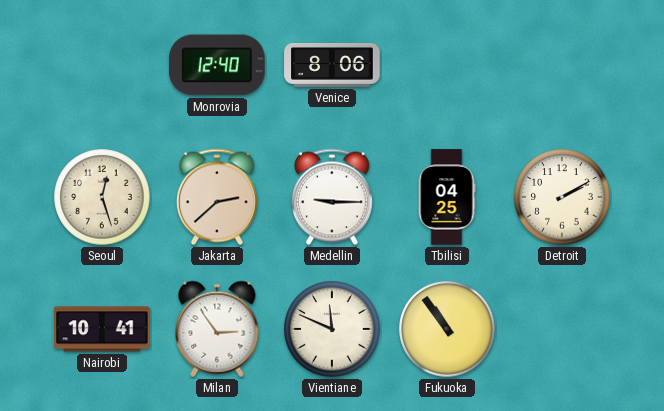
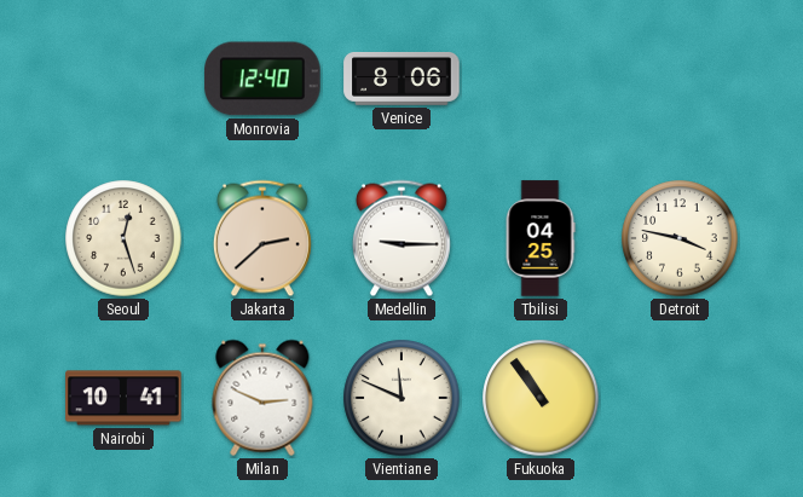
Detroit: 2:10 -> 3:47
Milan: 2:54 -> 2:49
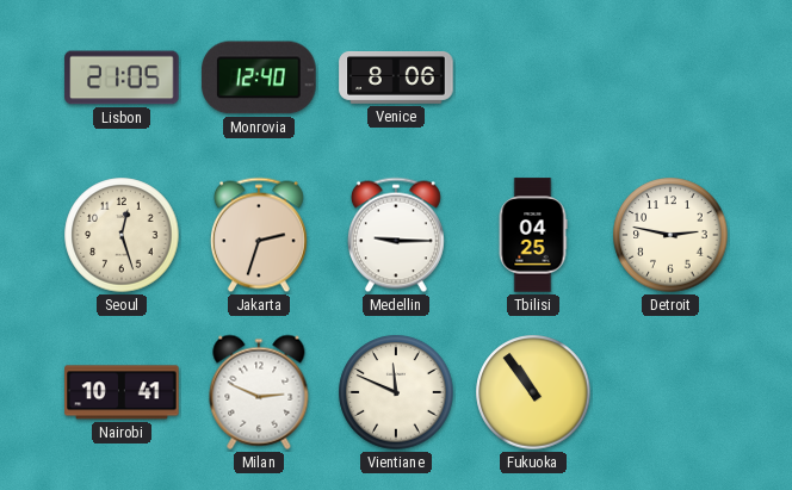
Lisbon: none -> 21:05
Jakarta: 2:38 -> 2:33
Detroit: 3:47 -> 2:47
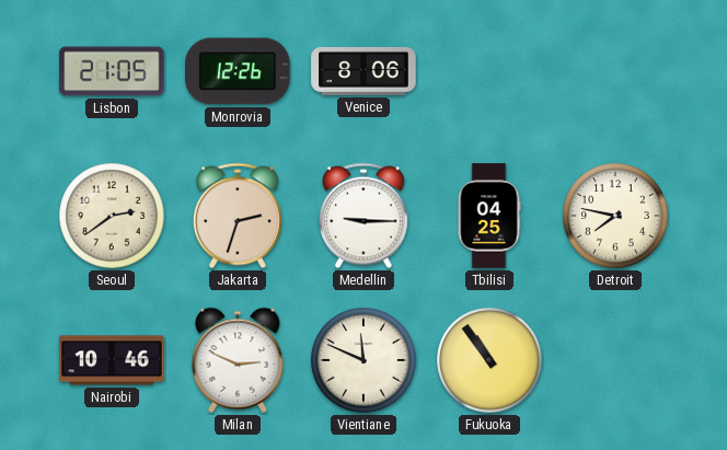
Monrovia: 12:40 -> 12:26
Seoul: 12:27 -> 2:39
Detroit: 2:47 -> 7:47
Nairobi: 10:41 -> 10:46
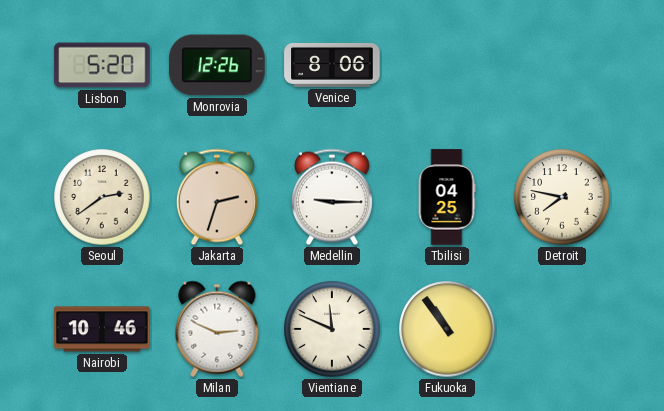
Lisbon: 21:05 -> 5:20
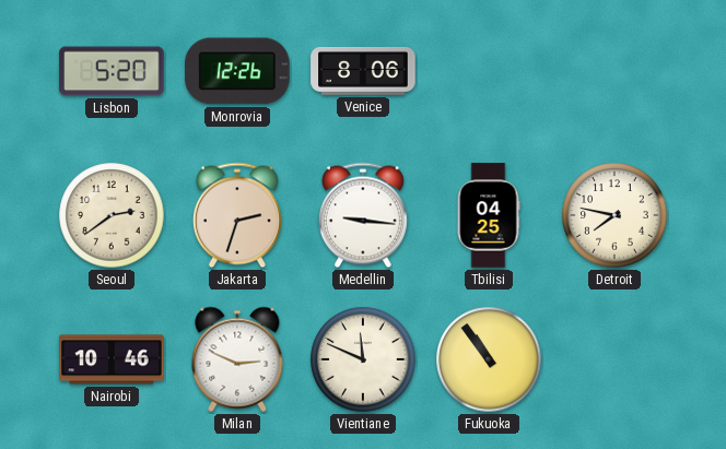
Medellin: 9:15 -> 9:16
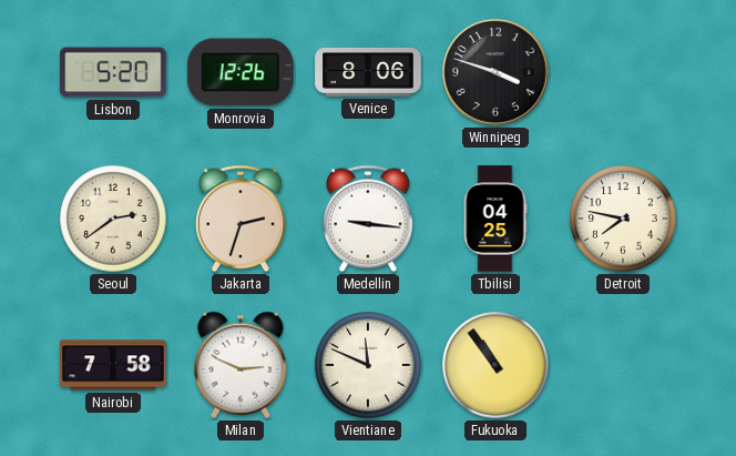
Winnipeg: none -> 3:48
Nairobi: 10:46 -> 7:58
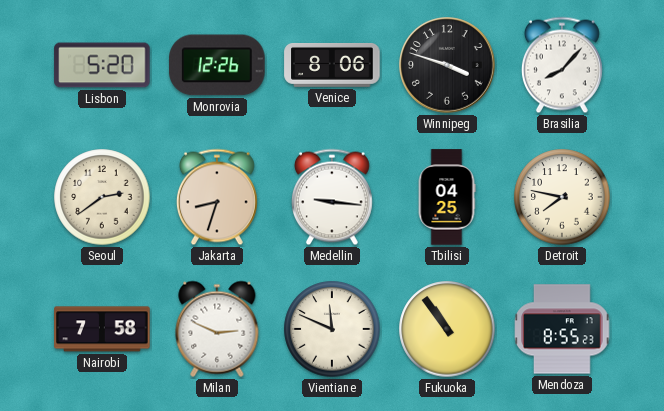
Brasilia: none -> 8:07
Jakarta: 2:33 -> 8:33
Mendoza: none -> 8:55
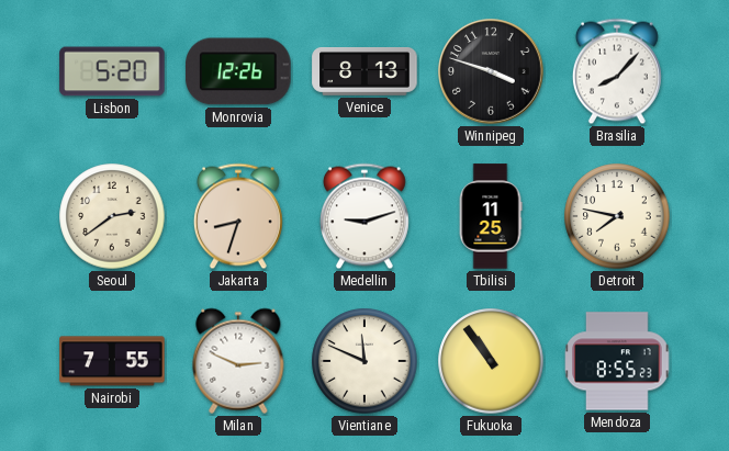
Venice: 8:06 -> 8:13
Medellin: 9:16 -> 9:12
Tbilisi: 04:25 -> 11:25
Nairobi: 7:58 -> 7:55
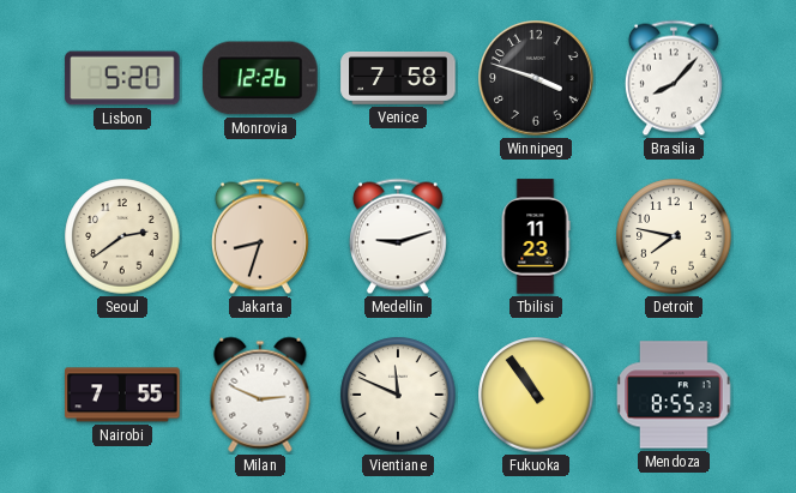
Venice: 8:13 -> 7:58
Tbilisi: 11:25 -> 11:23
